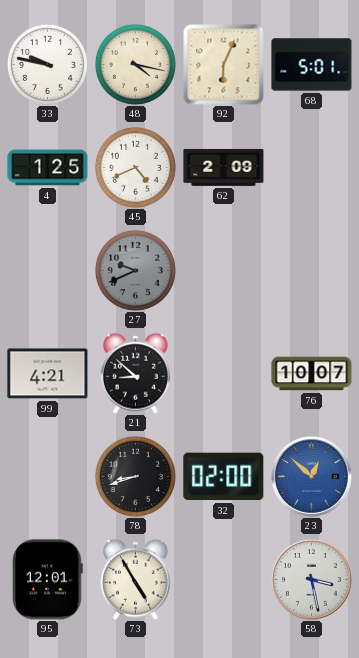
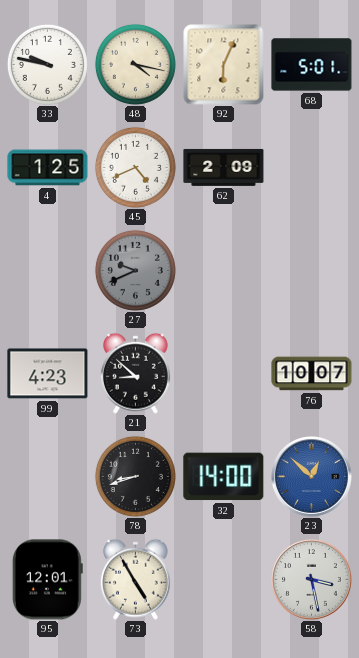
99: 4:21 -> 4:23
32: 02:00 -> 14:00
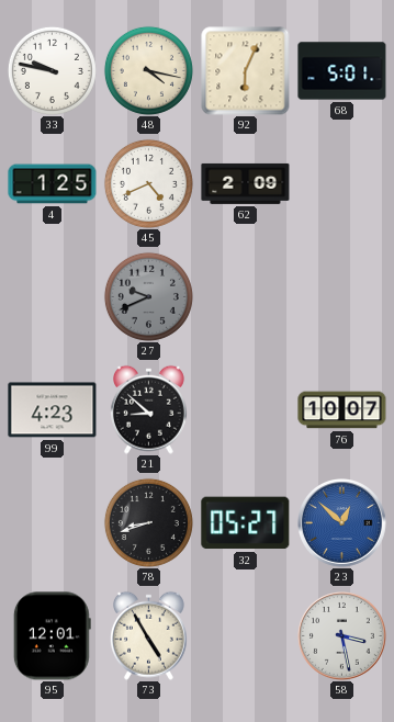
32: 14:00 -> 05:27
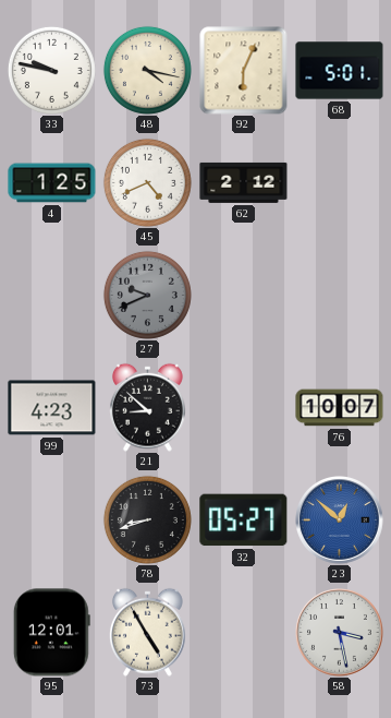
62: 2:09 -> 2:12
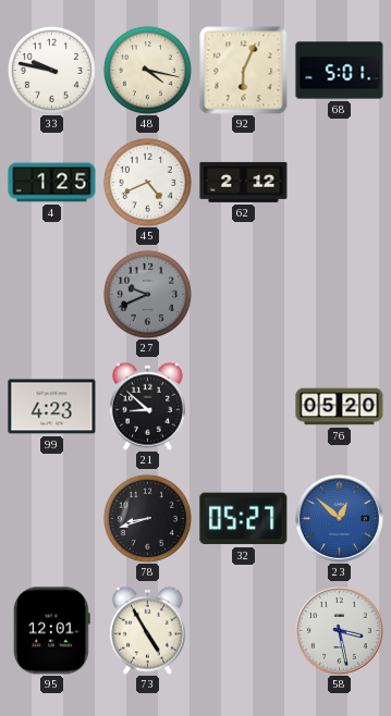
76: 10:07 -> 05:20
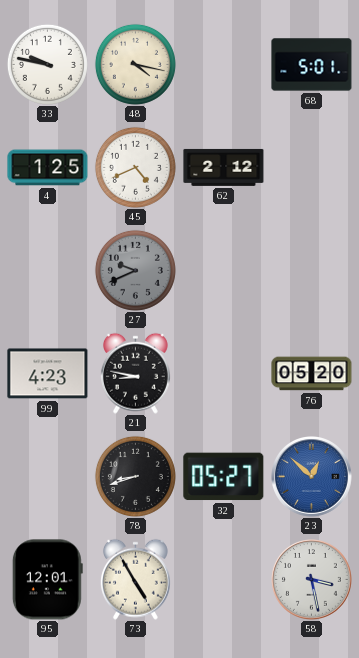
92: 6:04 -> none
21: 8:52 -> 8:47
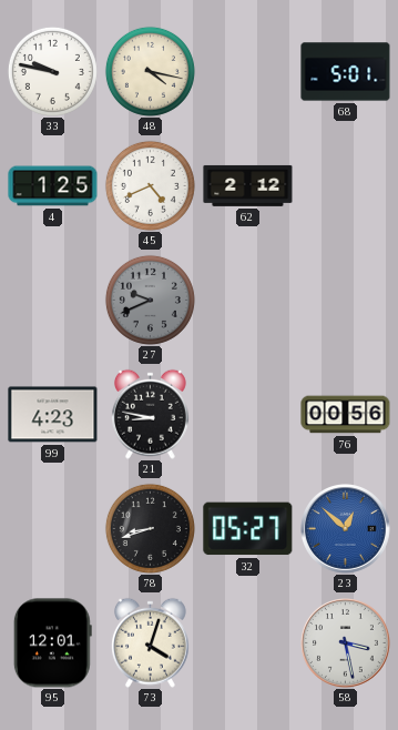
76: 05:20 -> 00:56
73: 4:55 -> 4:03
